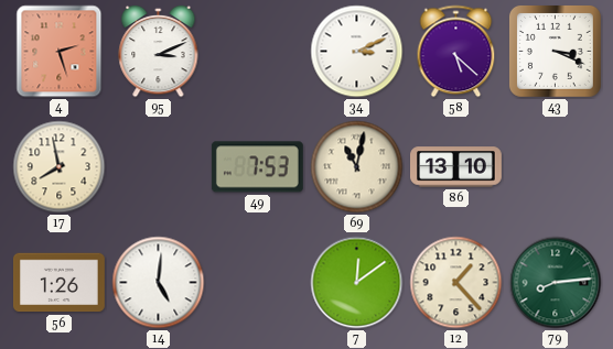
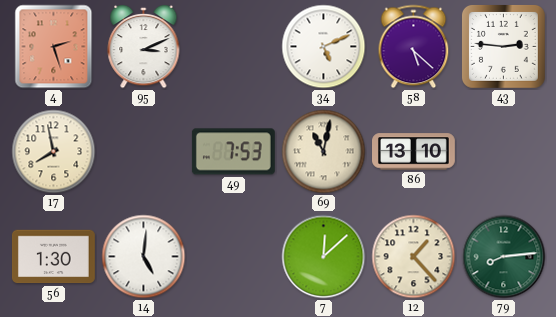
34: 3:11 -> 5:11
43: 3:19 -> 2:46
56: 1:26 -> 1:30
7: 12:09 -> 12:08
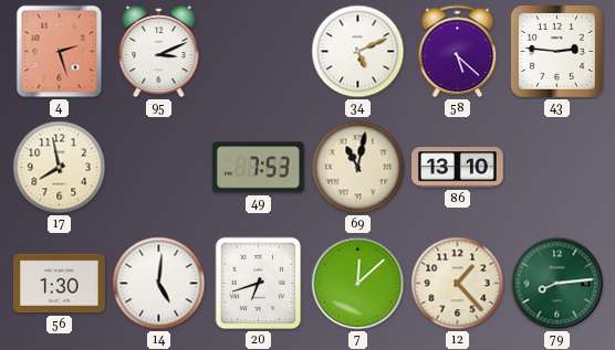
20: none -> 6:42
